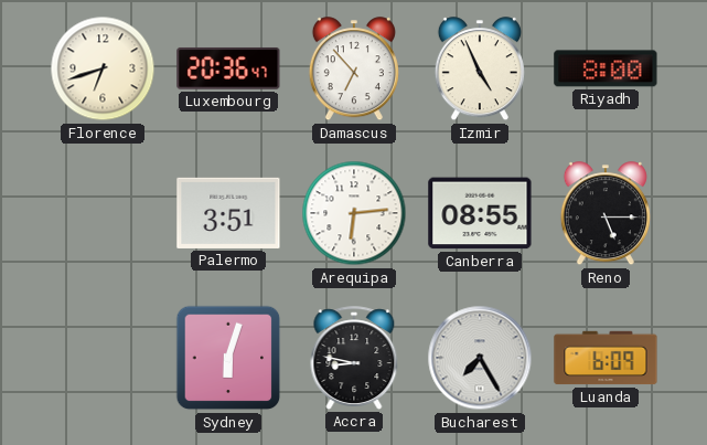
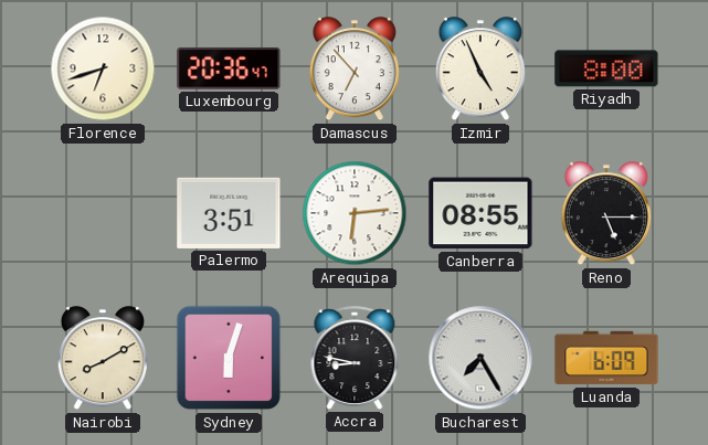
Nairobi: none -> 8:10
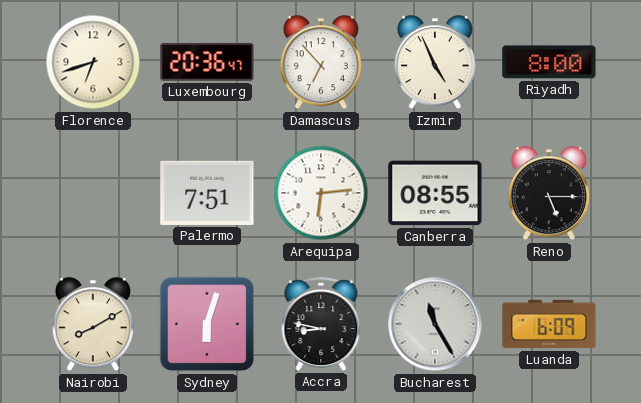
Palermo: 3:51 -> 7:51
Bucharest: 7:25 -> 11:25
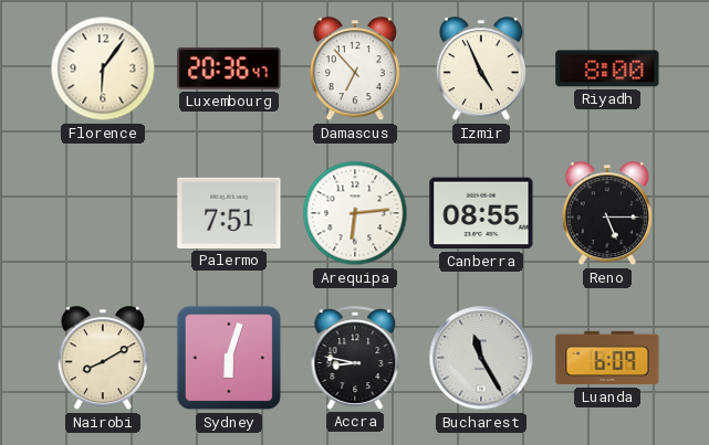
Florence: 6:42 -> 6:06
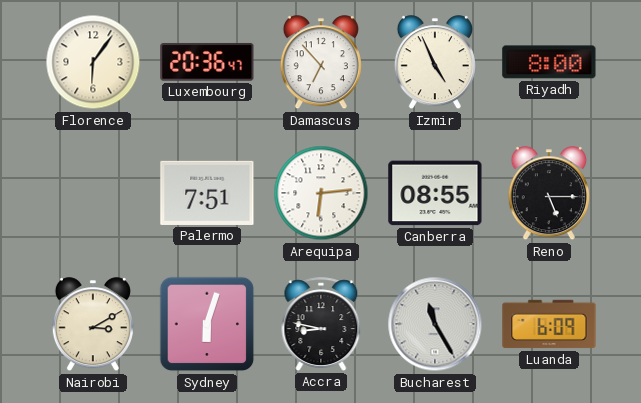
Nairobi: 8:10 -> 3:10
